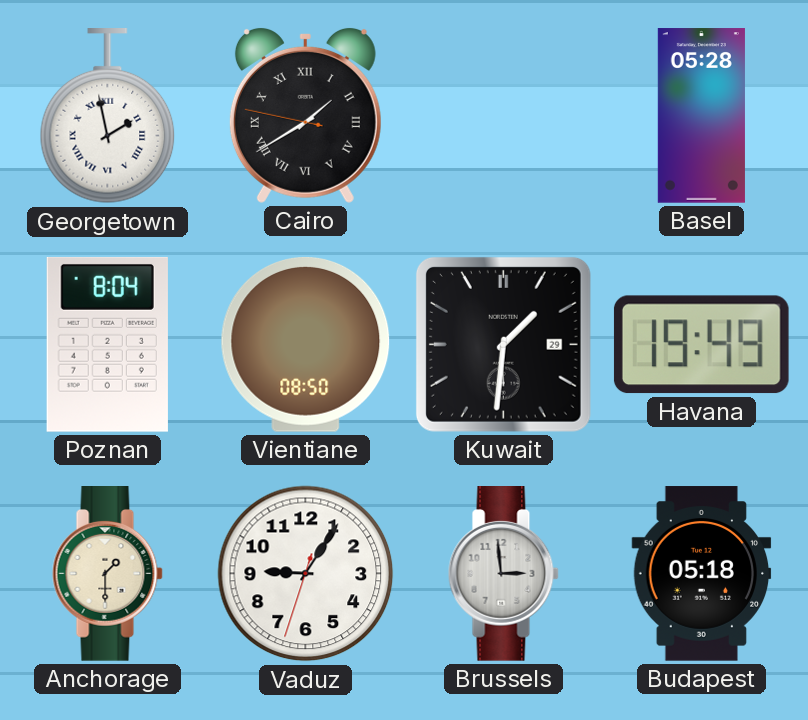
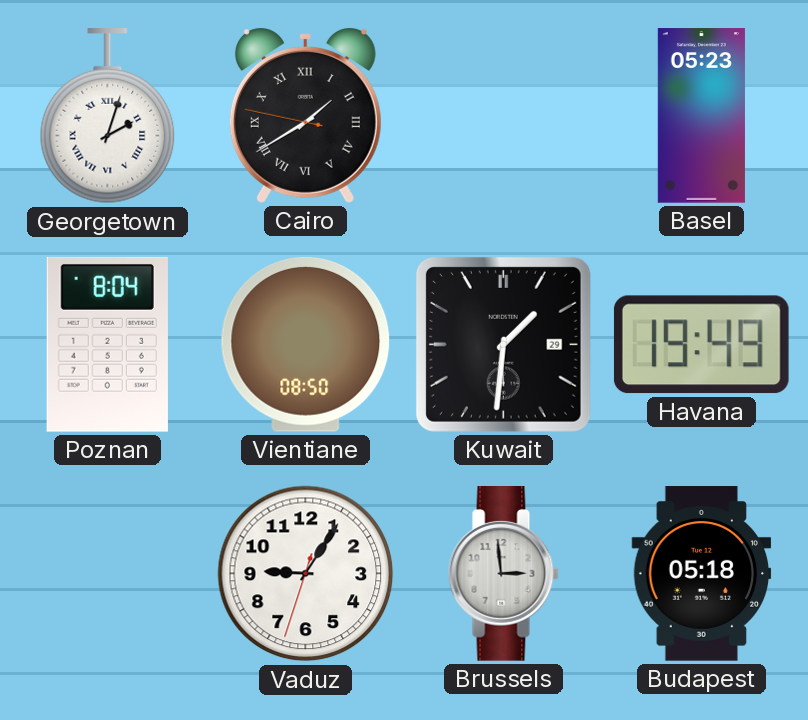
Georgetown: 1:58 -> 2:03
Basel: 05:28 -> 05:23
Anchorage: 1:30 -> none
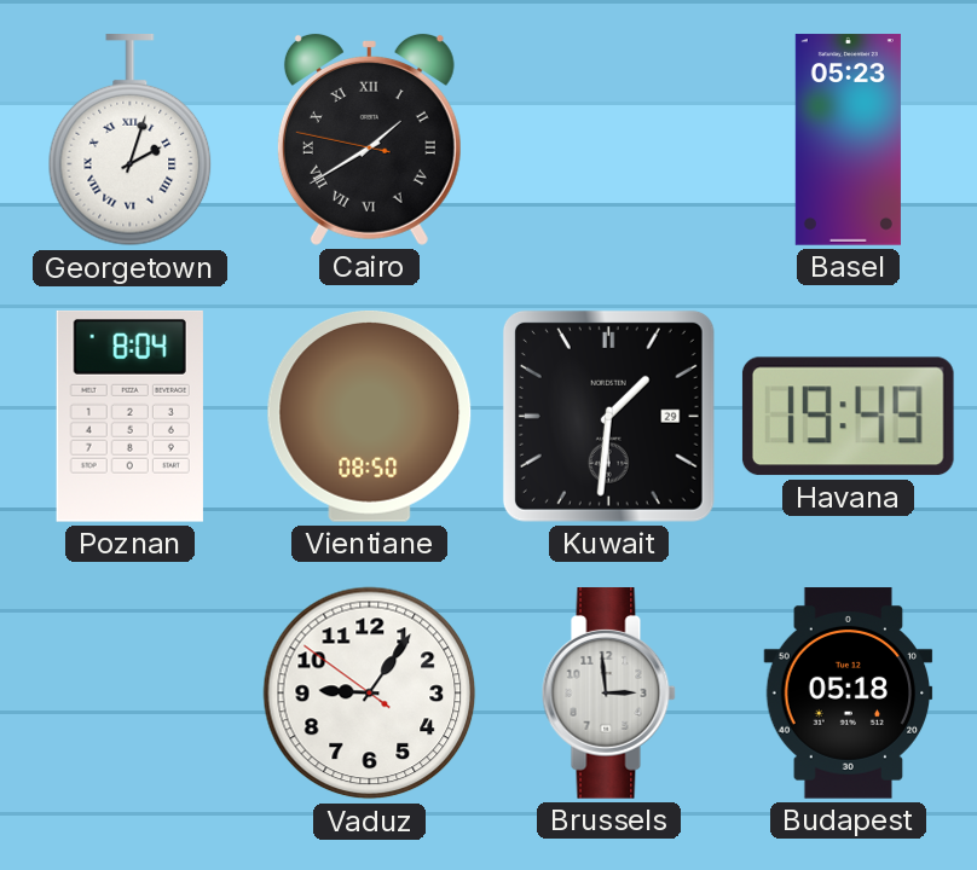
Vaduz: 9:05:33 -> 9:05:51
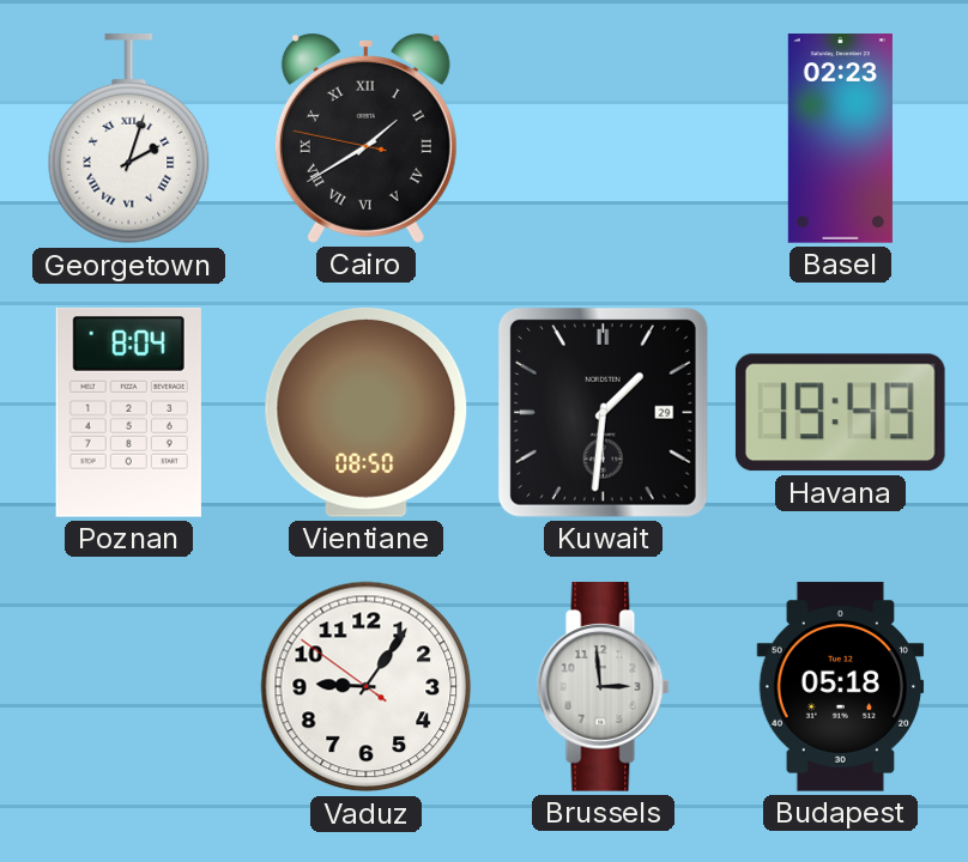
Basel: 05:23 -> 02:23
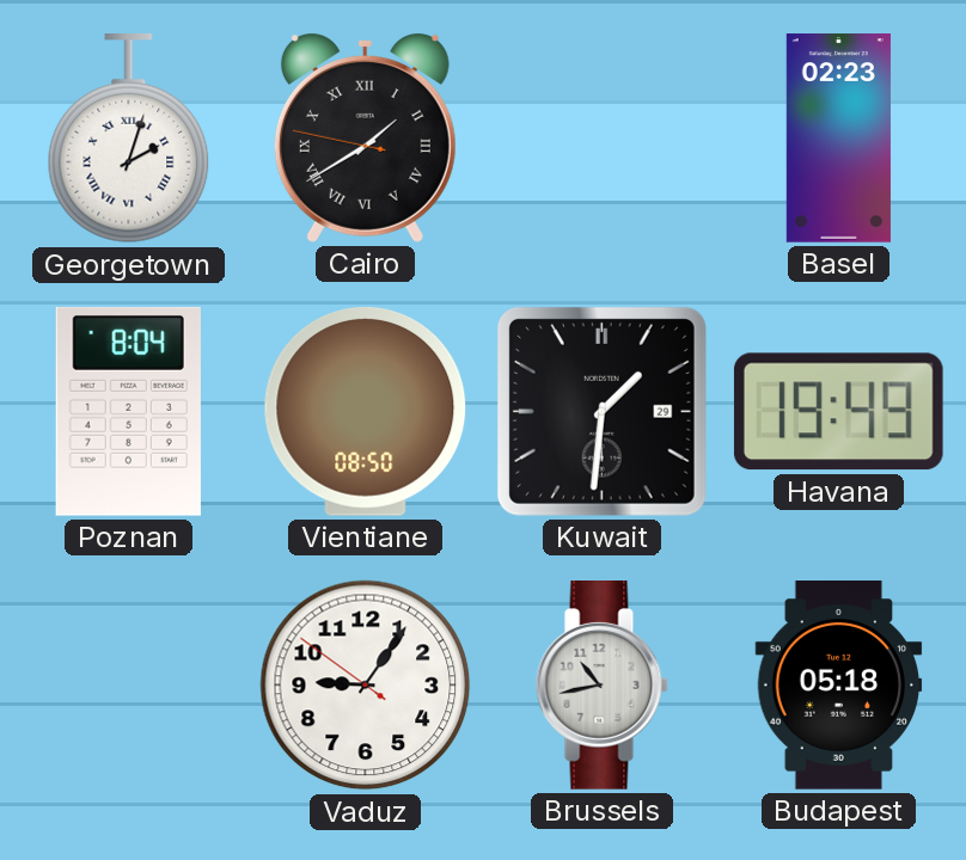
Brussels: 2:59 -> 10:43
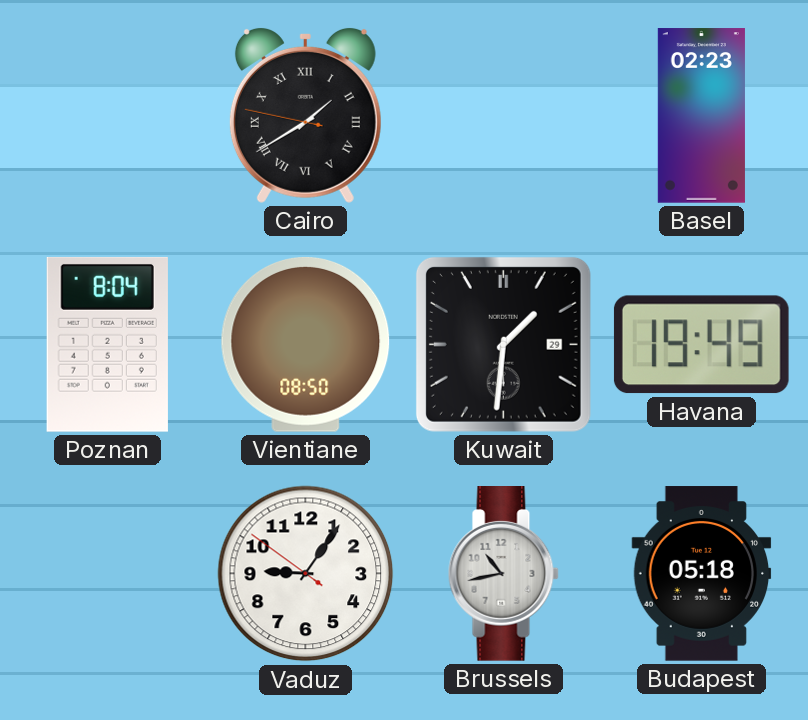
Georgetown: 2:03 -> none
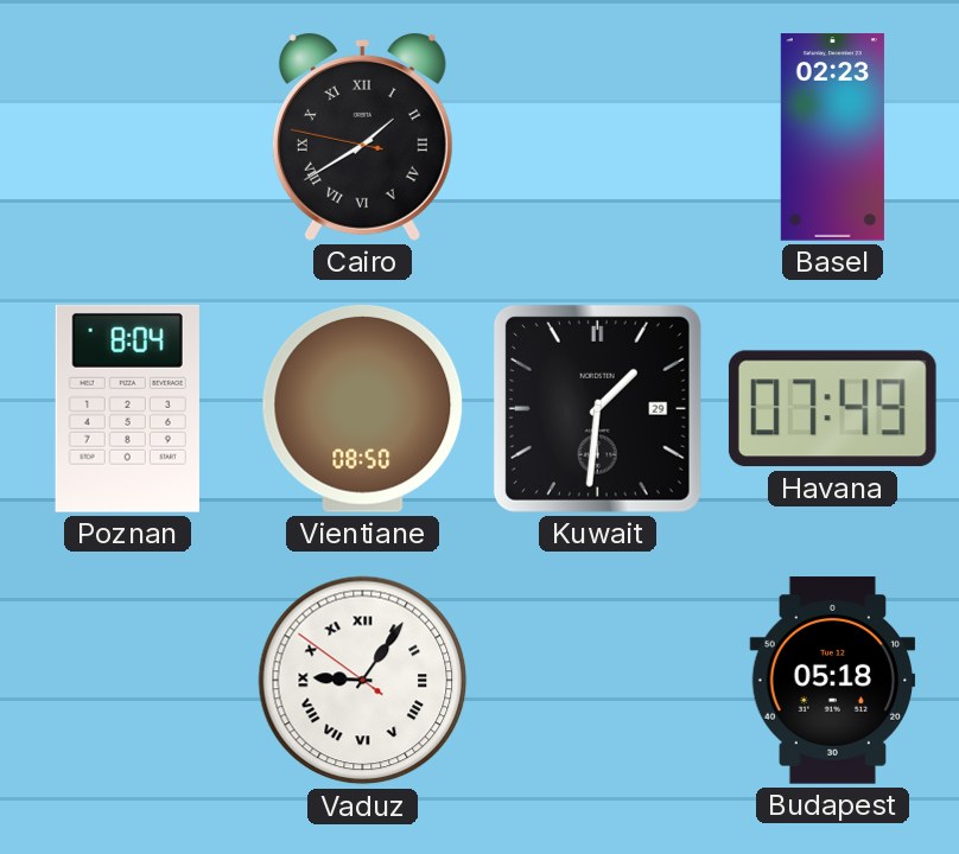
Havana: 19:49 -> 07:49
Vaduz numerals: Arabic -> Roman
Brussels: 10:43 -> none
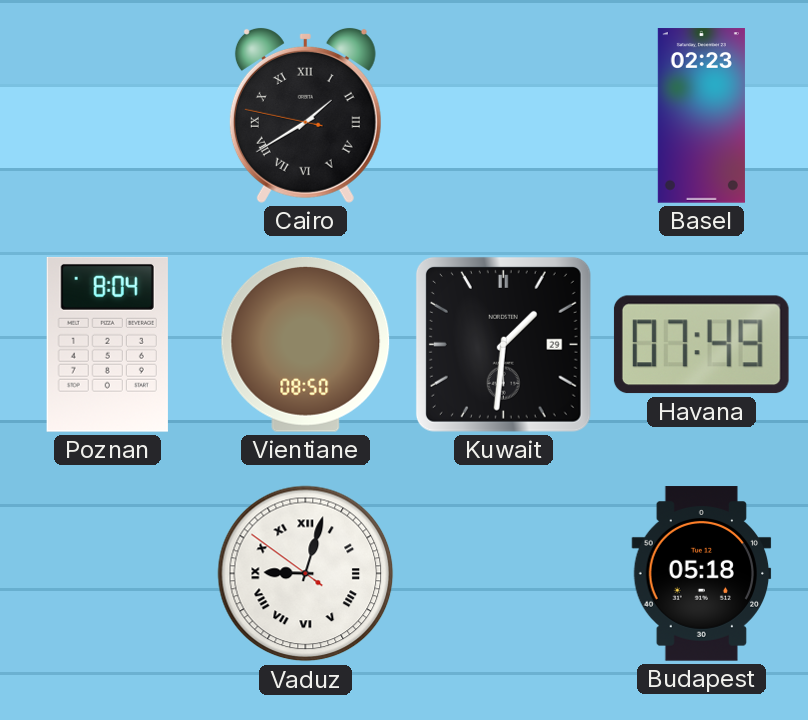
Vaduz: 9:05 -> 9:02
